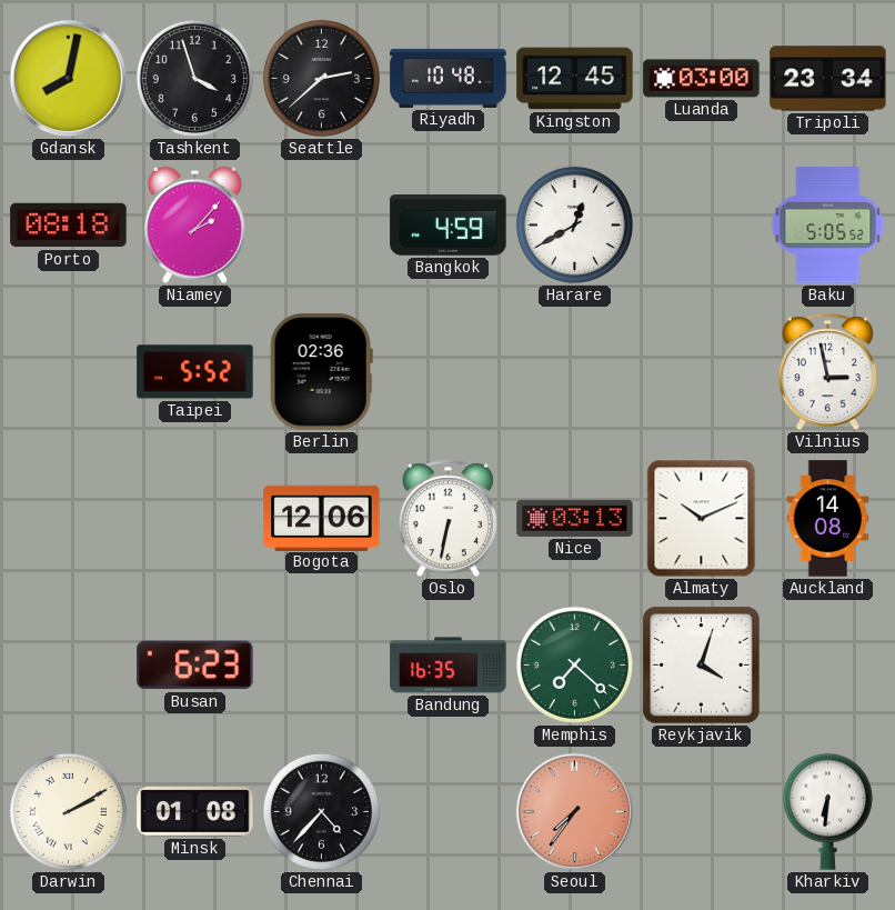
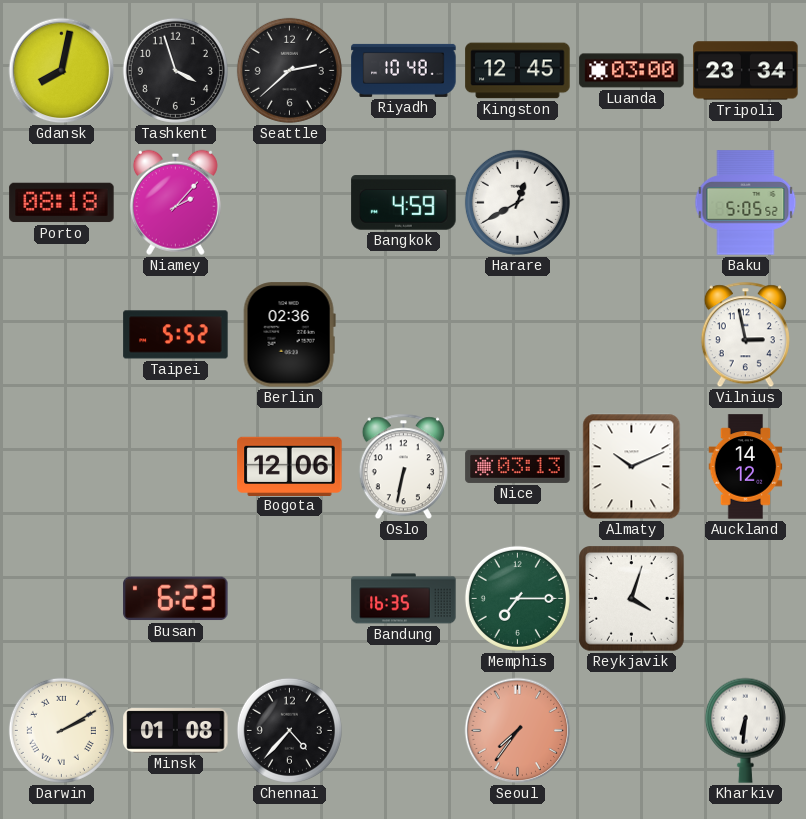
Auckland: 14:08 -> 14:12
Memphis: 7:22 -> 7:15
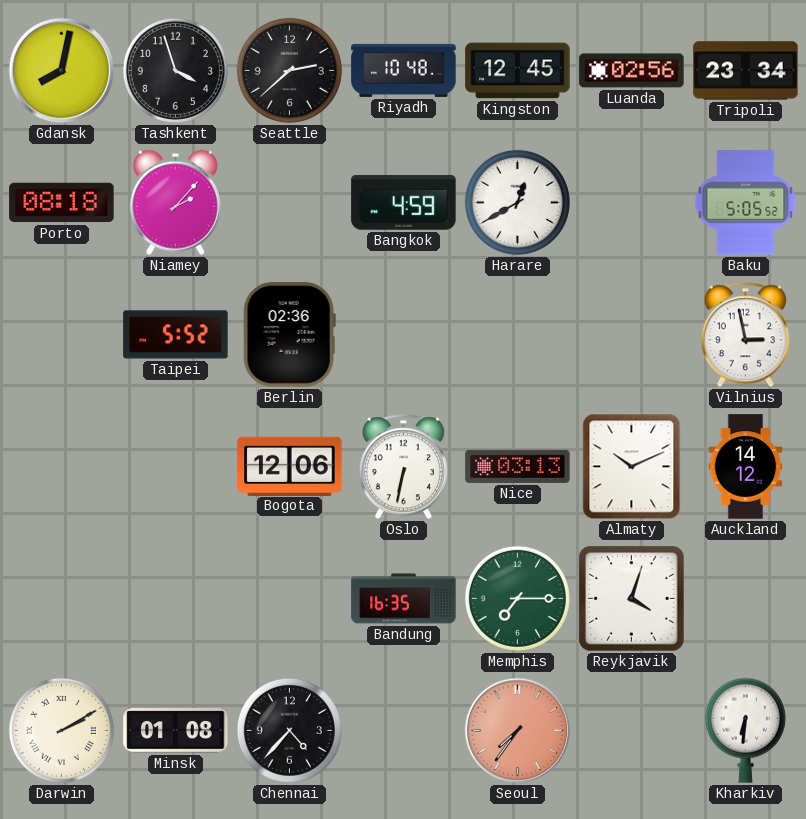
Luanda: 03:00 -> 02:56
Busan: 6:23 -> none
